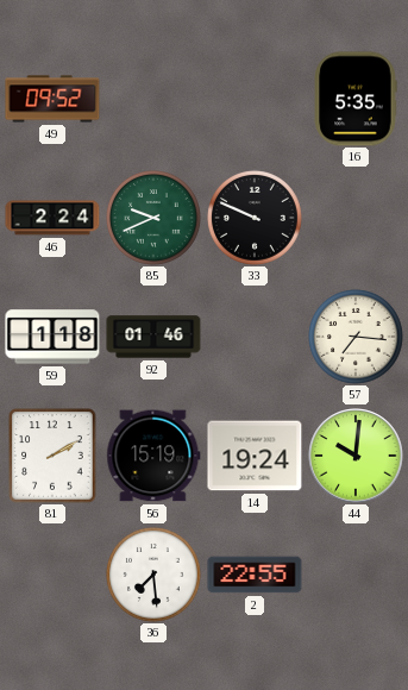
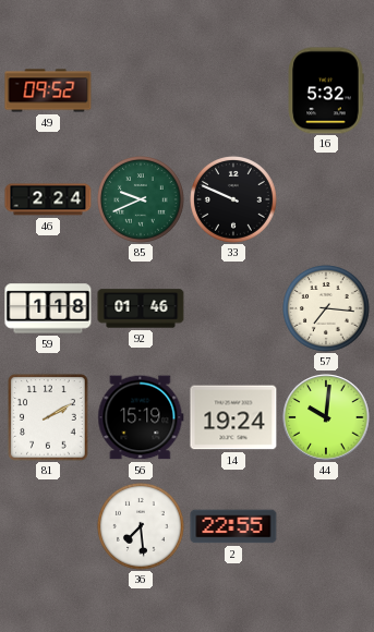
16: 5:35 -> 5:32
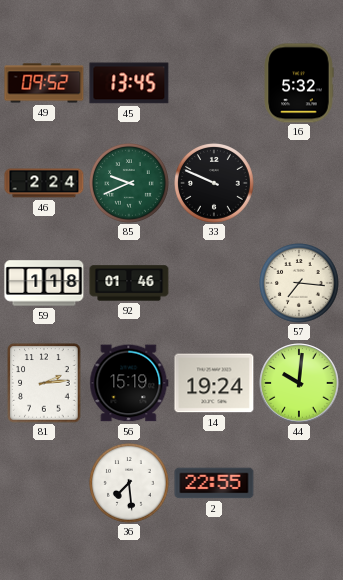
45: none -> 13:45
81: 2:10 -> 2:14
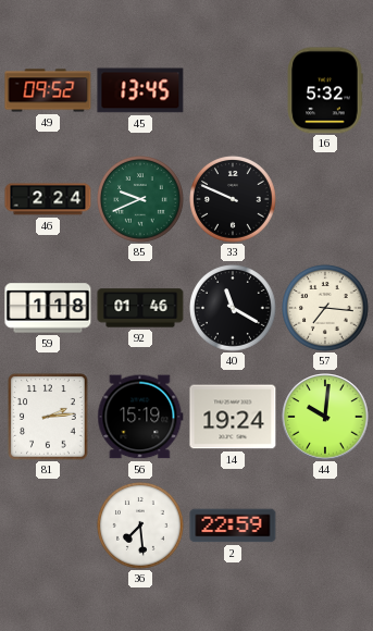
40: none -> 11:20
2: 22:55 -> 22:59
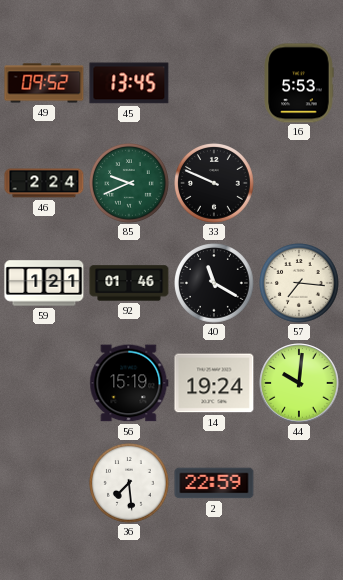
16: 5:32 -> 5:53
59: 1:18 -> 1:21
81: 2:14 -> none
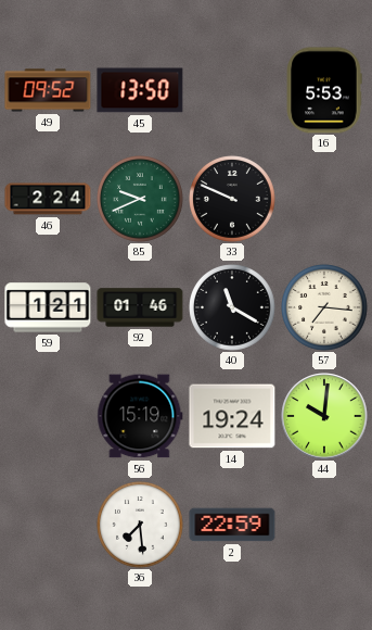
45: 13:45 -> 13:50
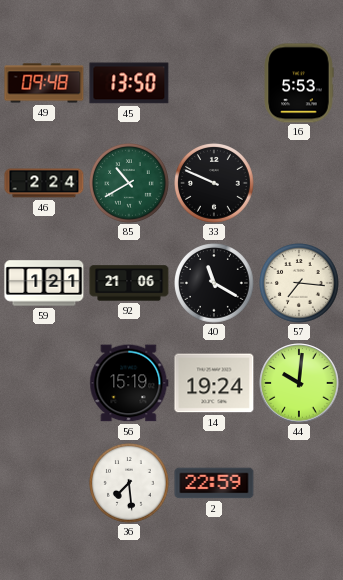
49: 09:52 -> 09:48
85: 9:41 -> 10:40
92: 01:46 -> 21:06
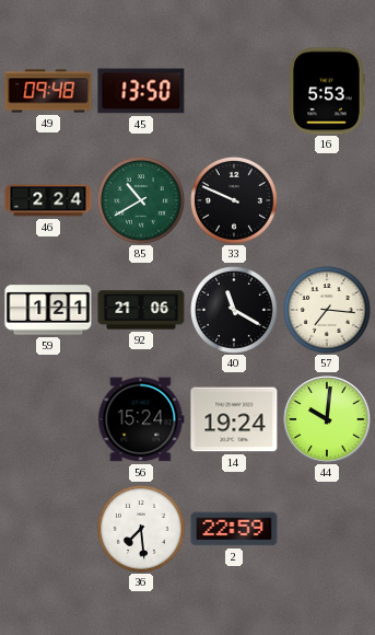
56: 15:19 -> 15:24
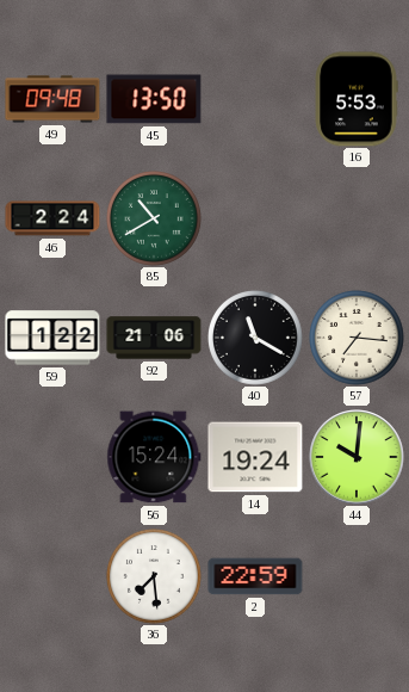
33: 9:49 -> none
59: 1:21 -> 1:22
